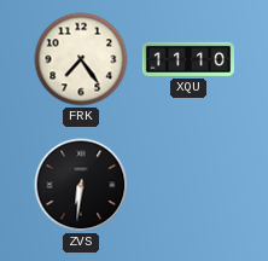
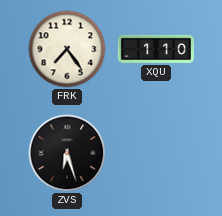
XQU: 11:10 -> 1:10
ZVS: 6:31 -> 6:27
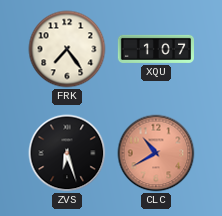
XQU: 1:10 -> 1:07
CLC: none -> 10:40
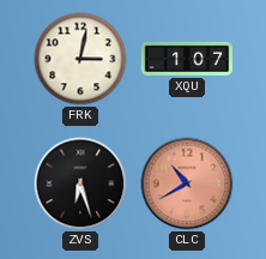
FRK: 7:24 -> 3:02
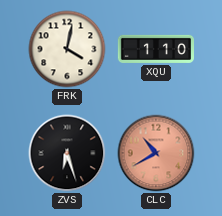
FRK: 3:02 -> 4:02
XQU: 1:07 -> 1:10
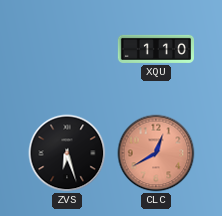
FRK: 4:02 -> none
CLC: 10:40 -> 12:40
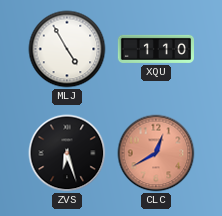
MLJ: none -> 4:55
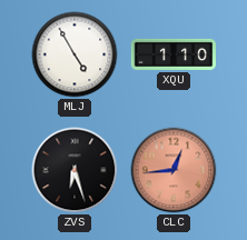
CLC: 12:40 -> 12:44
